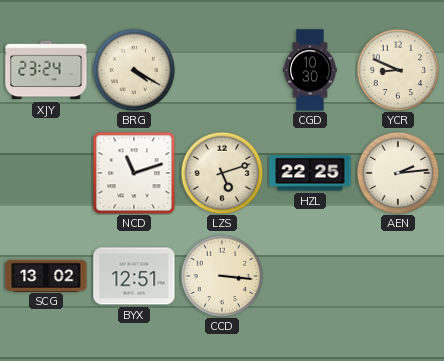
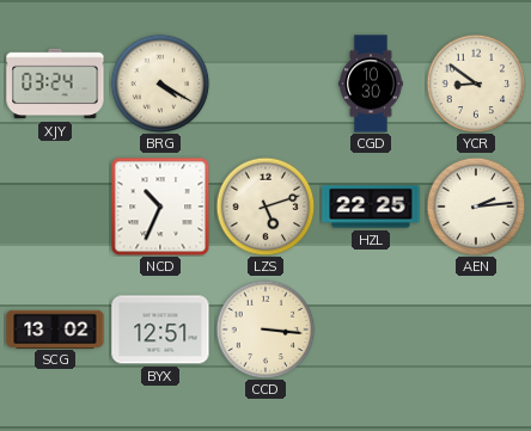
XJY: 23:24 -> 03:24
YCR: 8:49 -> 8:51
NCD: 11:12 -> 10:34
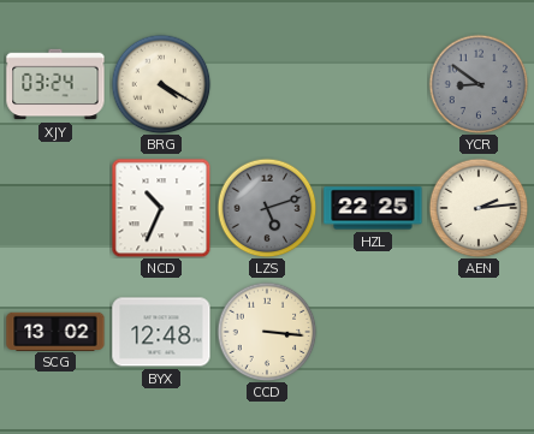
CGD: 10:30 -> none
YCR dial: cream -> grey
LZS dial: cream -> grey
BYX: 12:51 -> 12:48
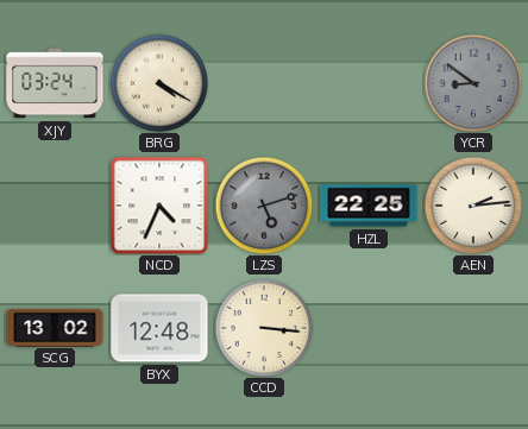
NCD: 10:34 -> 4:34
